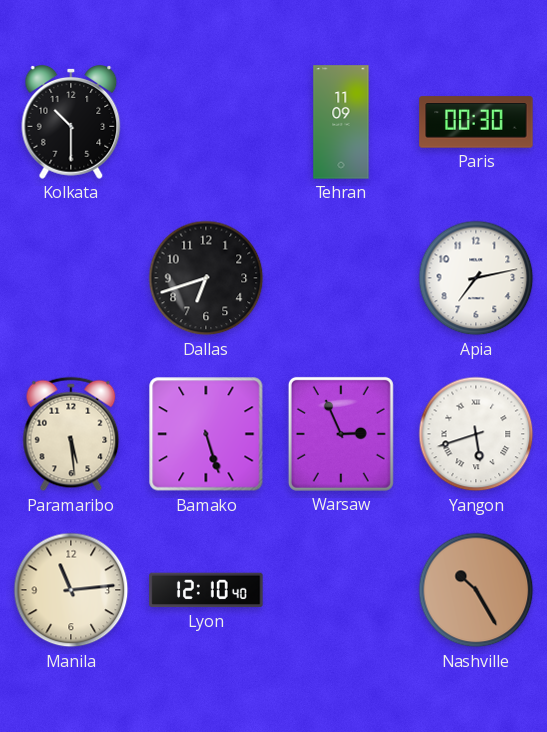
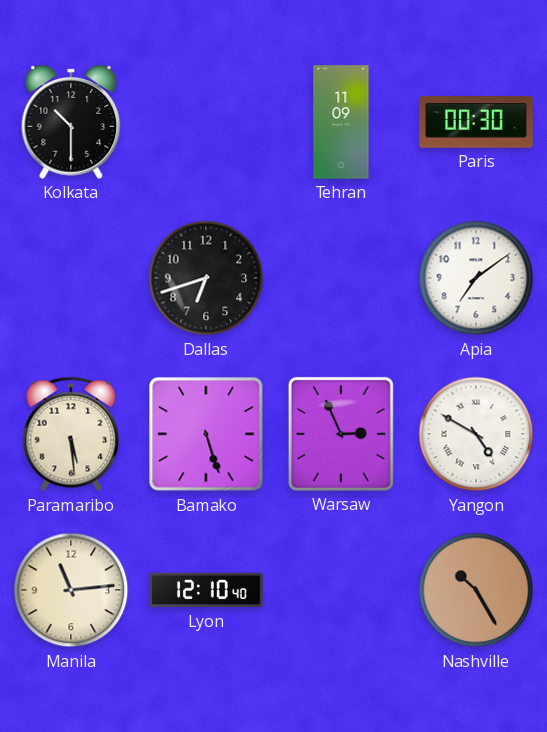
Apia: 7:13 -> 7:09
Yangon: 5:42 -> 4:50
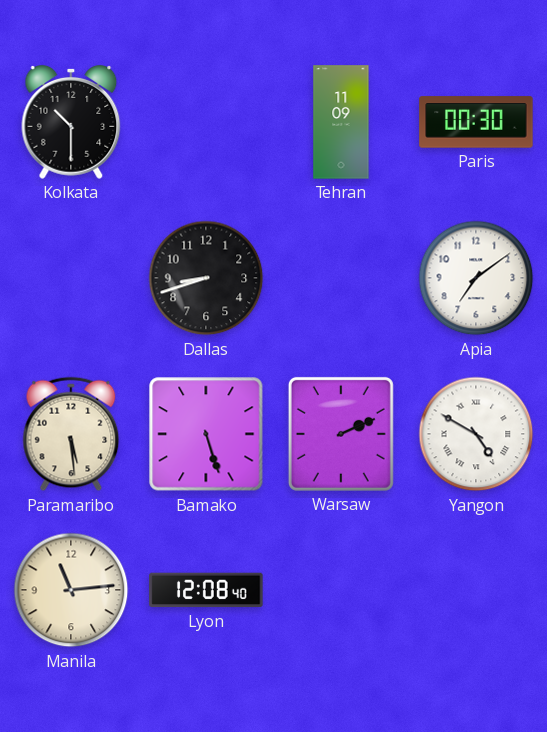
Dallas: 6:42 -> 8:42
Warsaw: 2:56 -> 2:11
Lyon: 12:10 -> 12:08
Nashville: 10:25 -> none
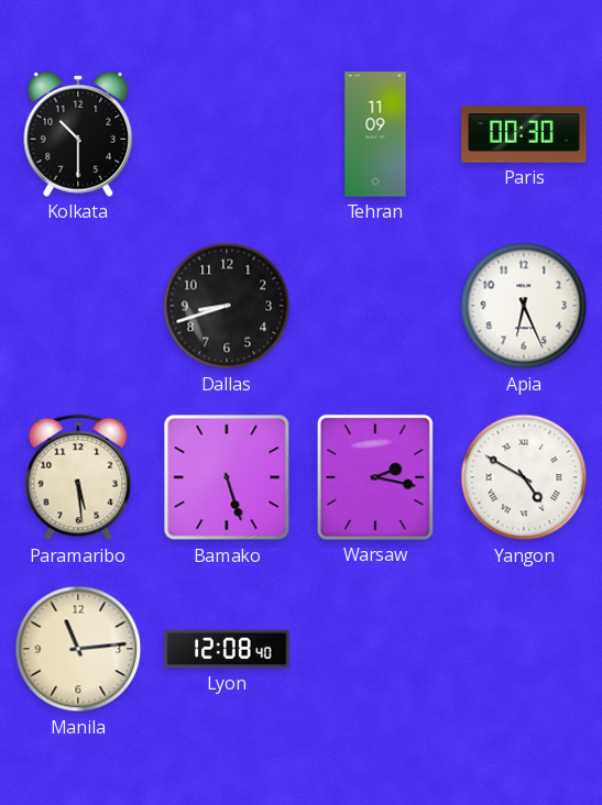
Apia: 7:09 -> 6:26
Warsaw: 2:11 -> 2:17
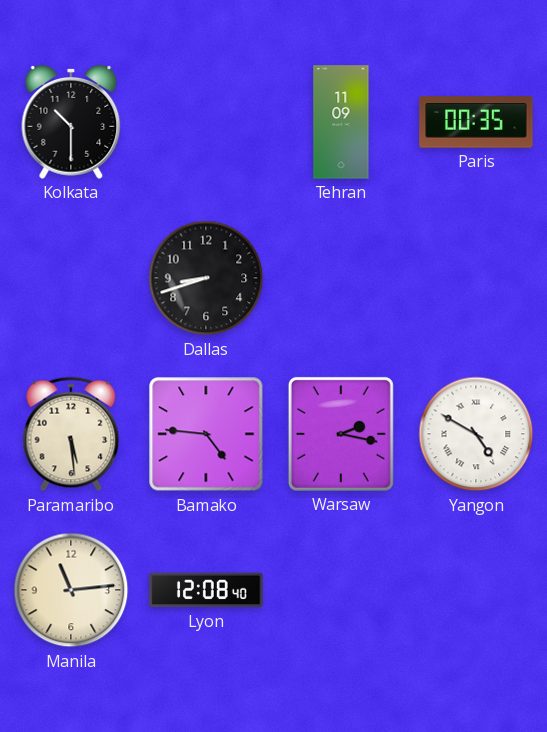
Paris: 00:30 -> 00:35
Apia: 6:26 -> none
Bamako: 5:27 -> 4:46
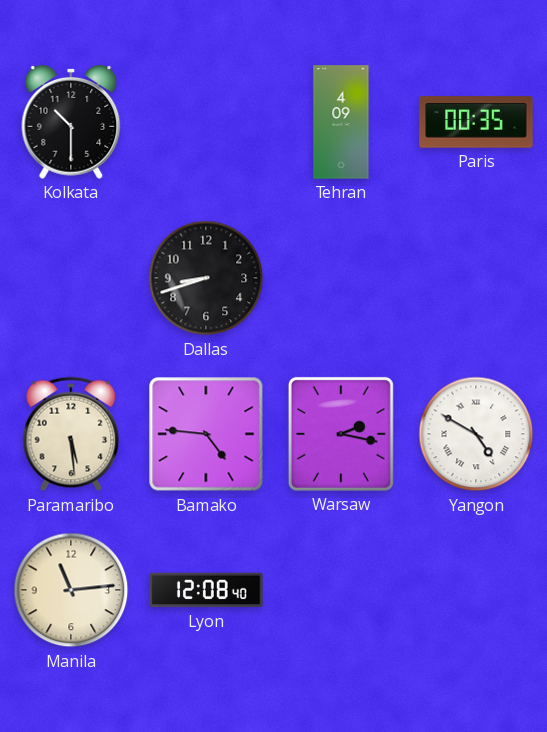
Tehran: 11:09 -> 4:09
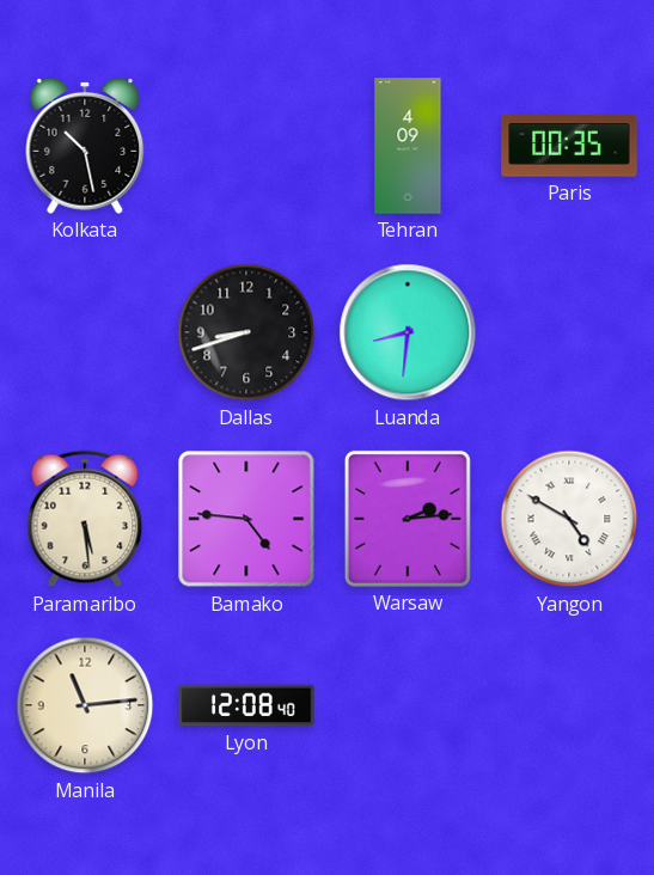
Kolkata: 10:30 -> 10:28
Luanda: none -> 8:31
Warsaw: 2:17 -> 2:14
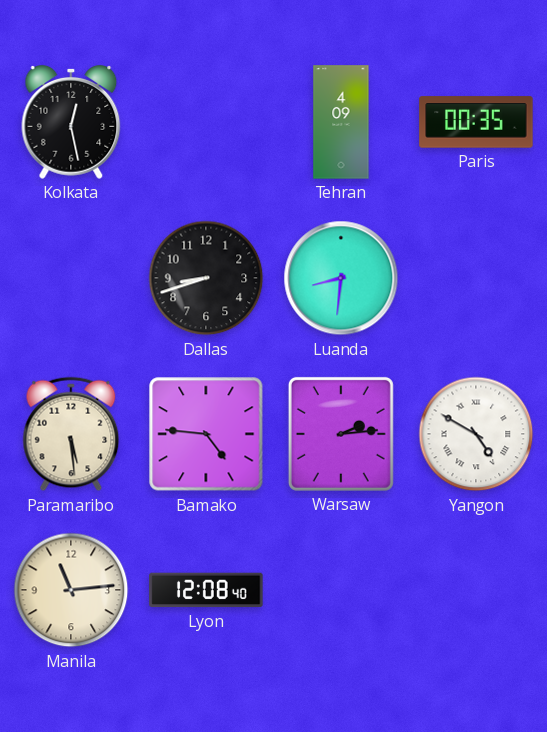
Kolkata: 10:28 -> 12:28
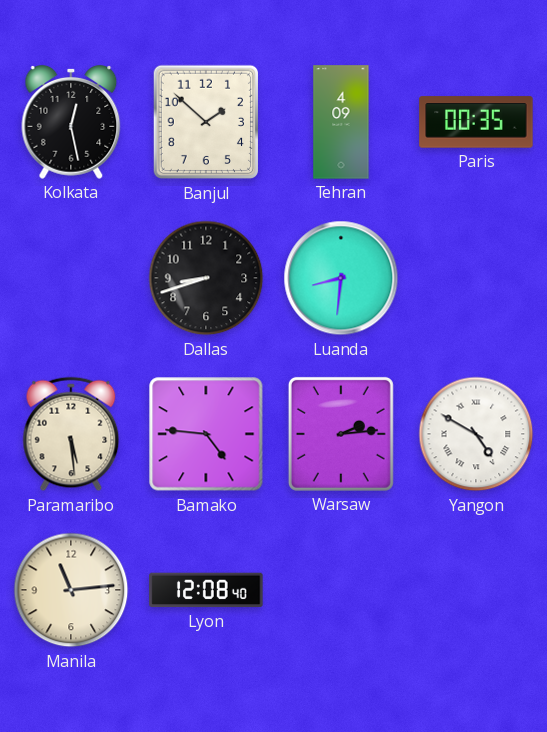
Banjul: none -> 1:52
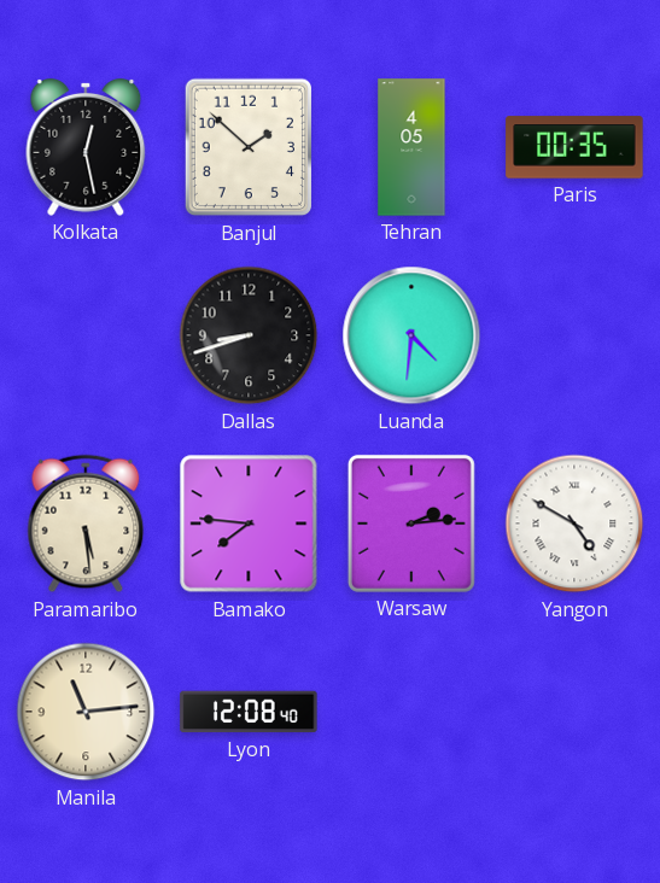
Tehran: 4:09 -> 4:05
Luanda: 8:31 -> 4:31
Bamako: 4:46 -> 7:46
